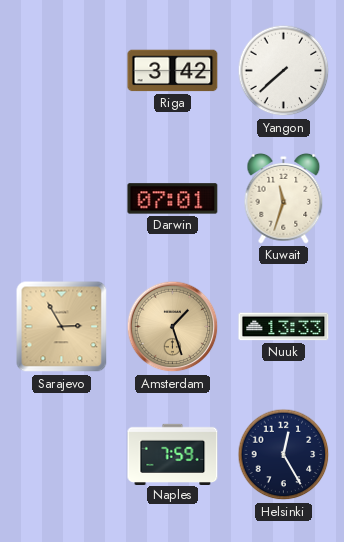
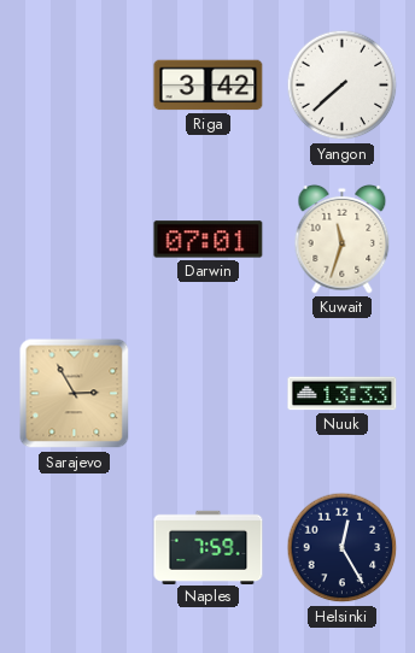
Amsterdam: 1:27 -> none
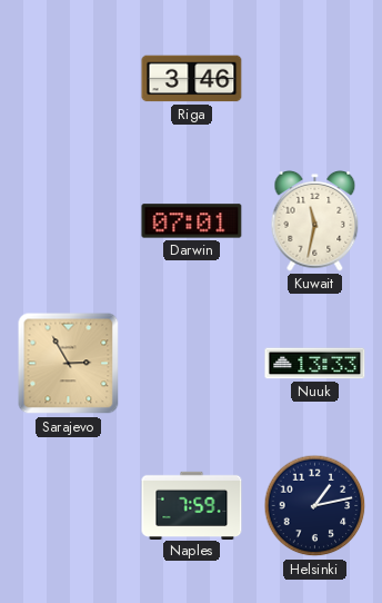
Riga: 3:42 -> 3:46
Yangon: 7:38 -> none
Kuwait: 11:33 -> 11:32
Helsinki: 12:25 -> 1:13
